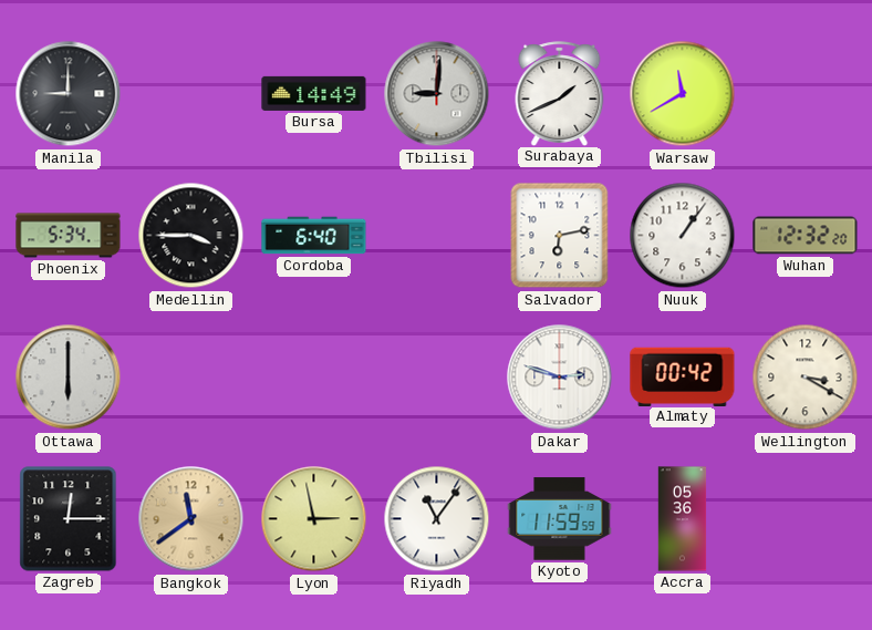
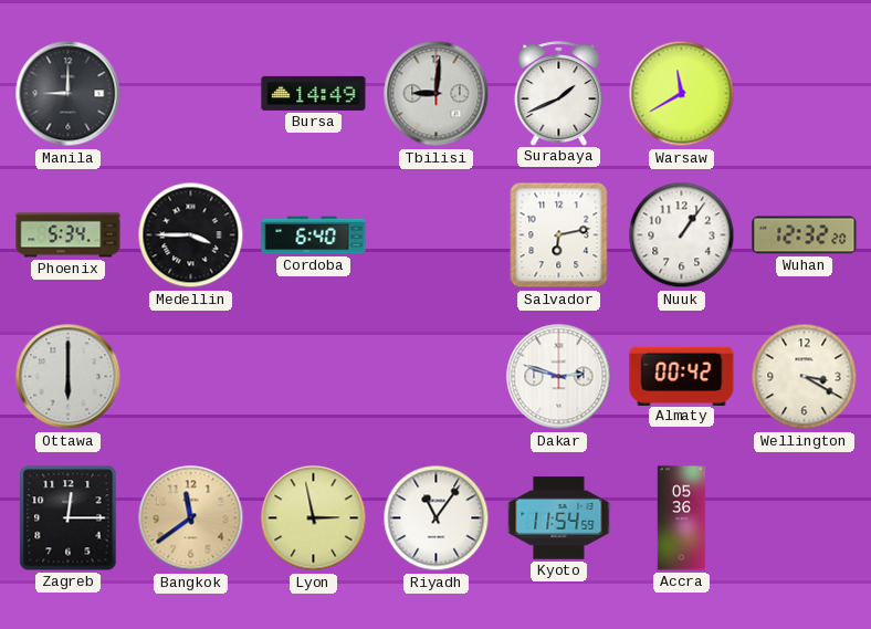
Kyoto: 11:59 -> 11:54
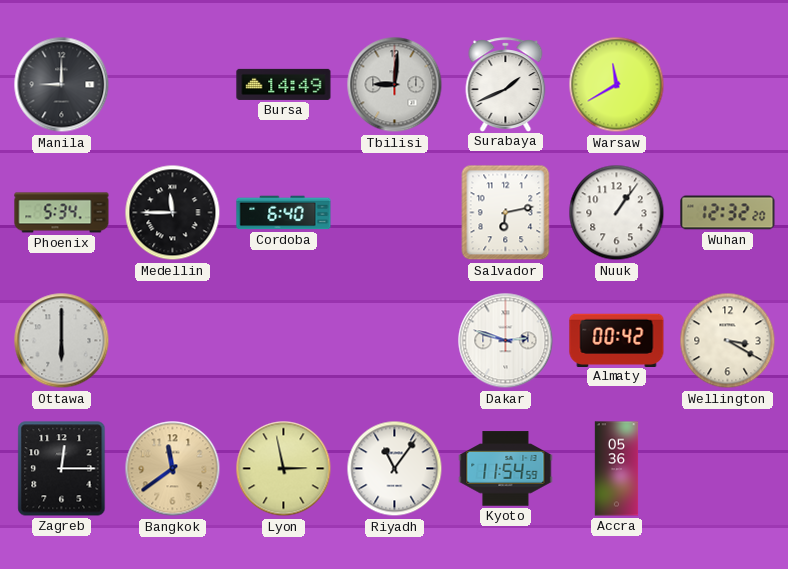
Medellin: 3:45 -> 11:45
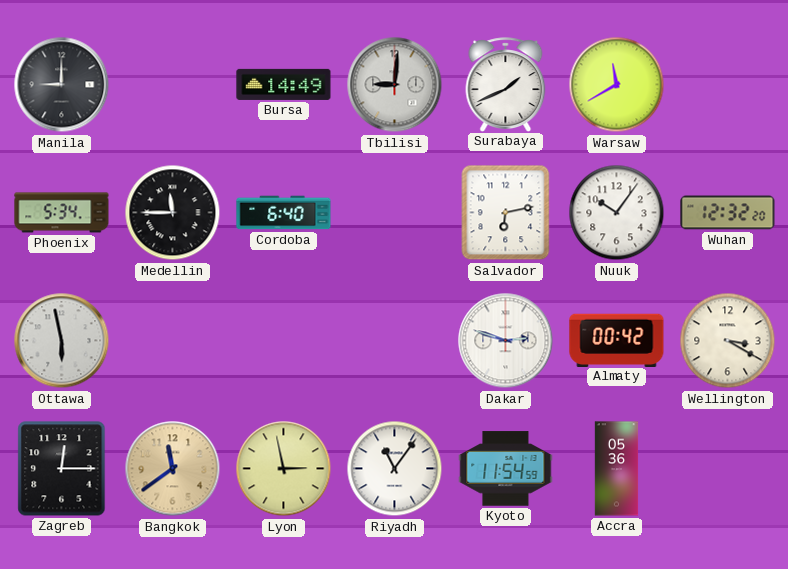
Nuuk: 1:06 -> 10:06
Ottawa: 6:00 -> 5:58
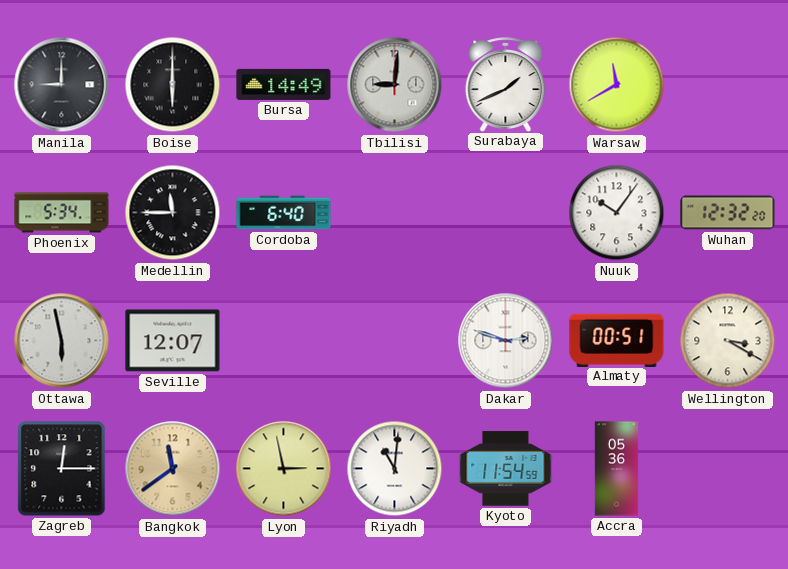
Boise: none -> 6:00
Salvador: 6:13 -> none
Seville: none -> 12:07
Almaty: 00:42 -> 00:51
Riyadh: 11:06 -> 11:01
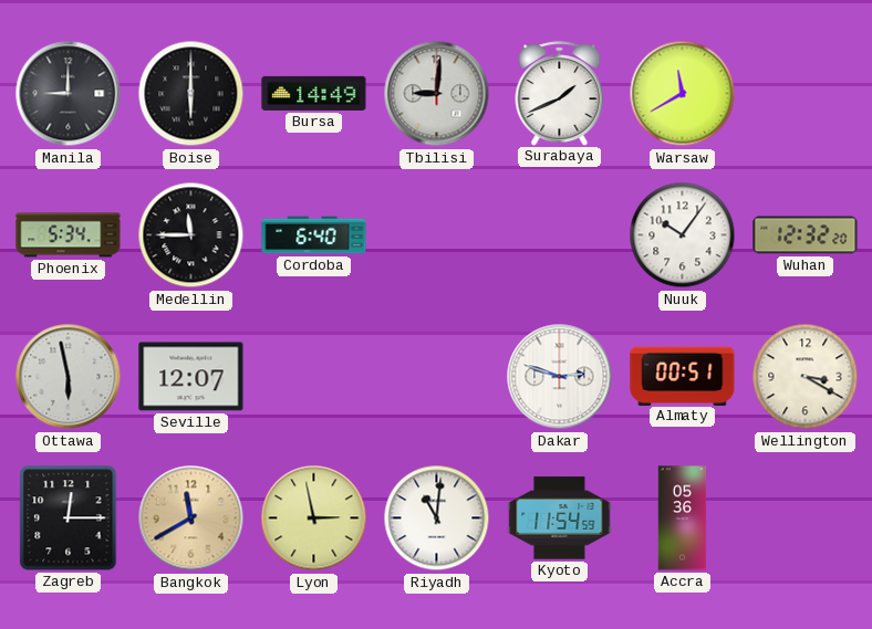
Bangkok: 11:39 -> 11:40
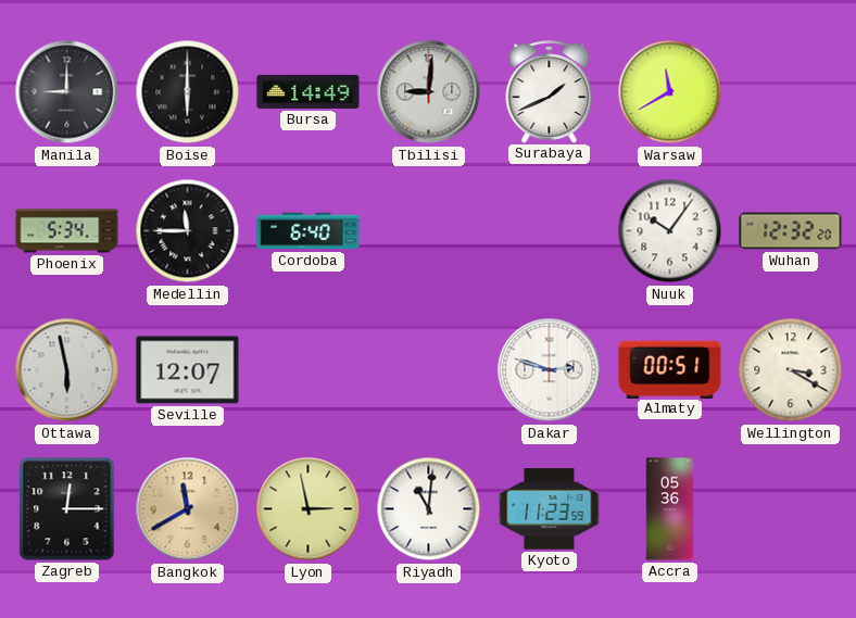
Kyoto: 11:54 -> 11:23
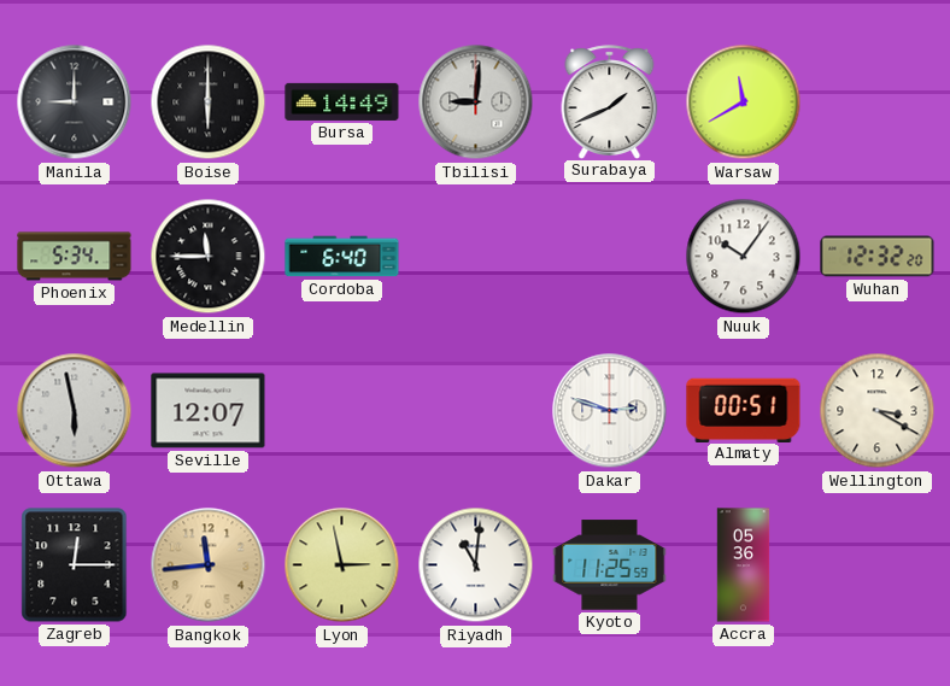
Bangkok: 11:40 -> 11:44
Kyoto: 11:23 -> 11:25
